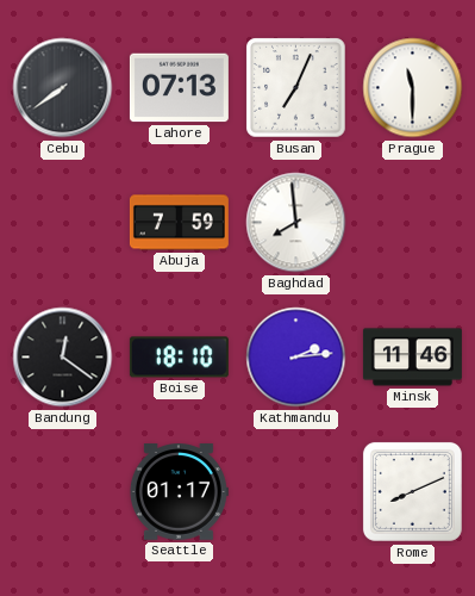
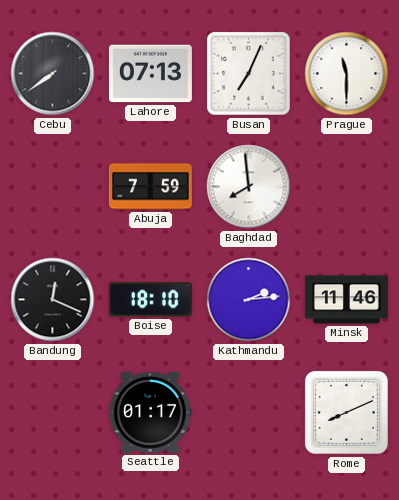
Bandung: 12:21 -> 12:19
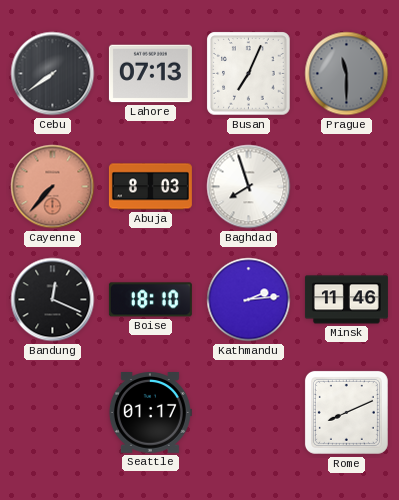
Prague dial: white -> grey
Cayenne: none -> 7:37
Abuja: 7:59 -> 8:03
Baghdad: 7:59 -> 7:57
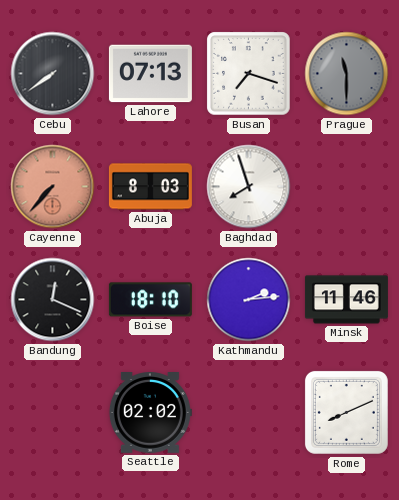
Busan: 7:04 -> 7:18
Seattle: 01:17 -> 02:02
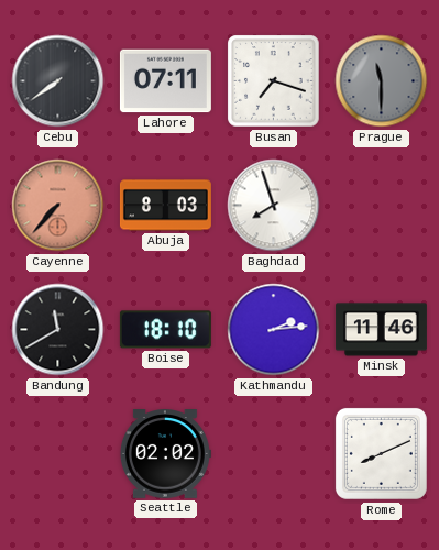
Lahore: 07:13 -> 07:11
Bandung: 12:19 -> 11:40
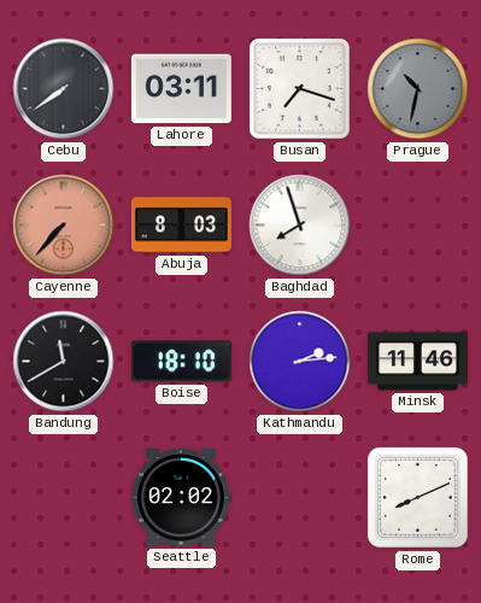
Lahore: 07:11 -> 03:11
Prague: 11:30 -> 10:32
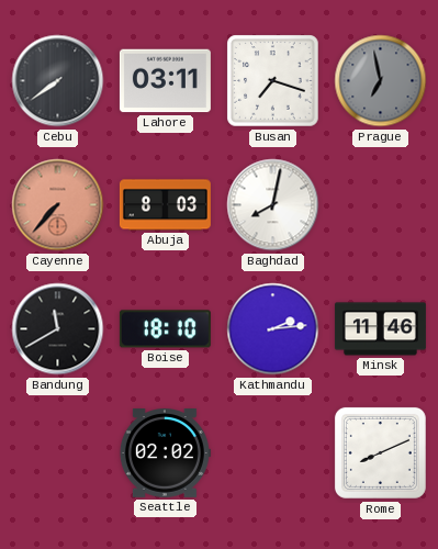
Prague: 10:32 -> 6:58
Baghdad: 7:57 -> 8:02
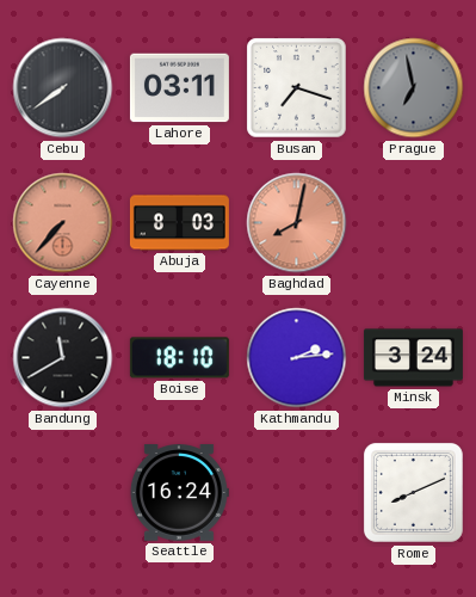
Baghdad dial: white -> salmon
Minsk: 11:46 -> 3:24
Seattle: 02:02 -> 16:24
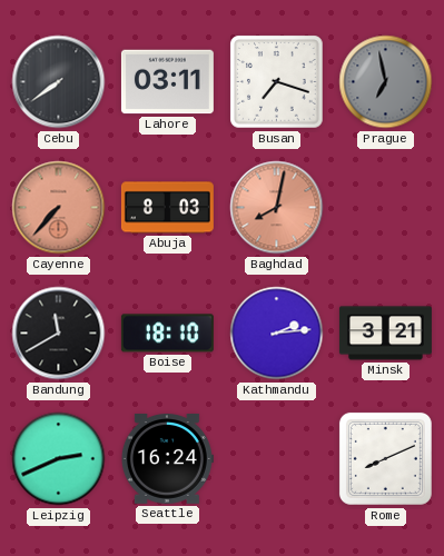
Minsk: 3:24 -> 3:21
Leipzig: none -> 2:41
